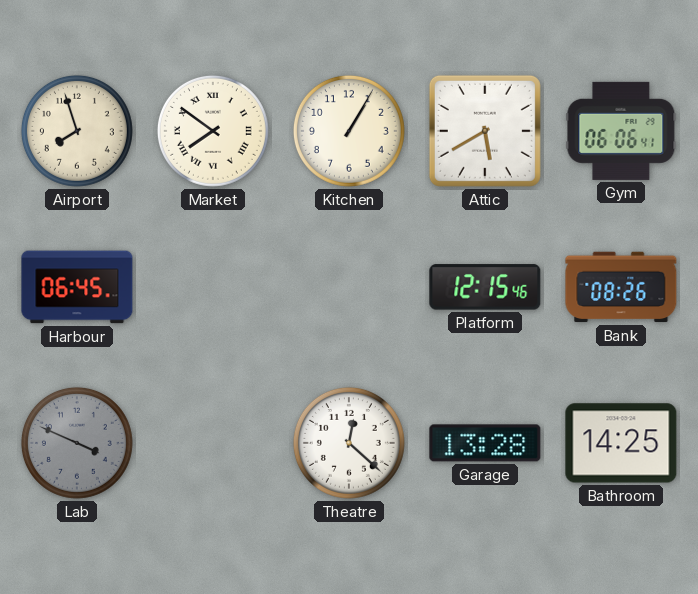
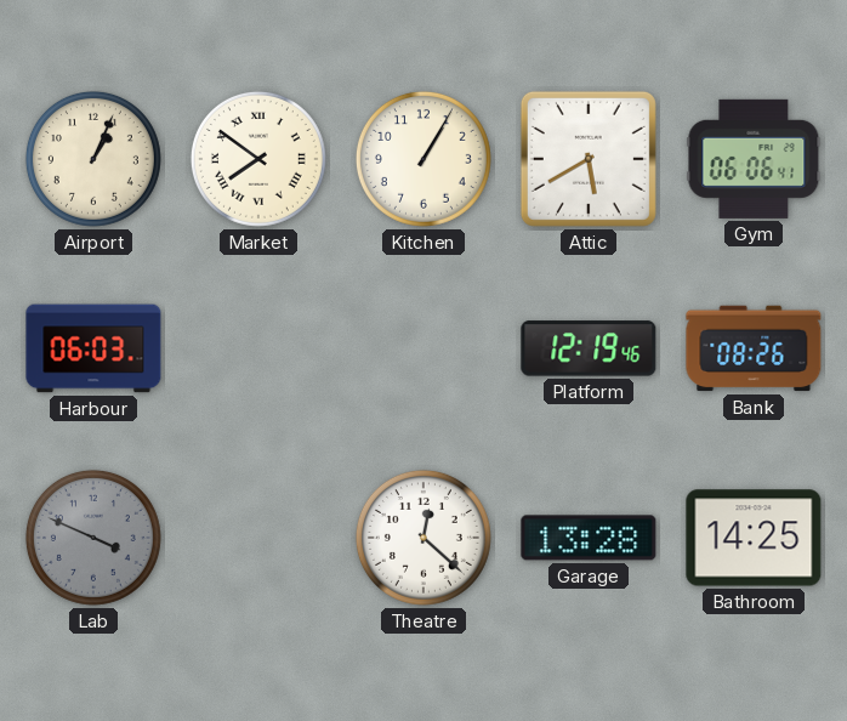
Airport: 7:57 -> 1:04
Harbour: 06:45 -> 06:03
Platform: 12:15 -> 12:19
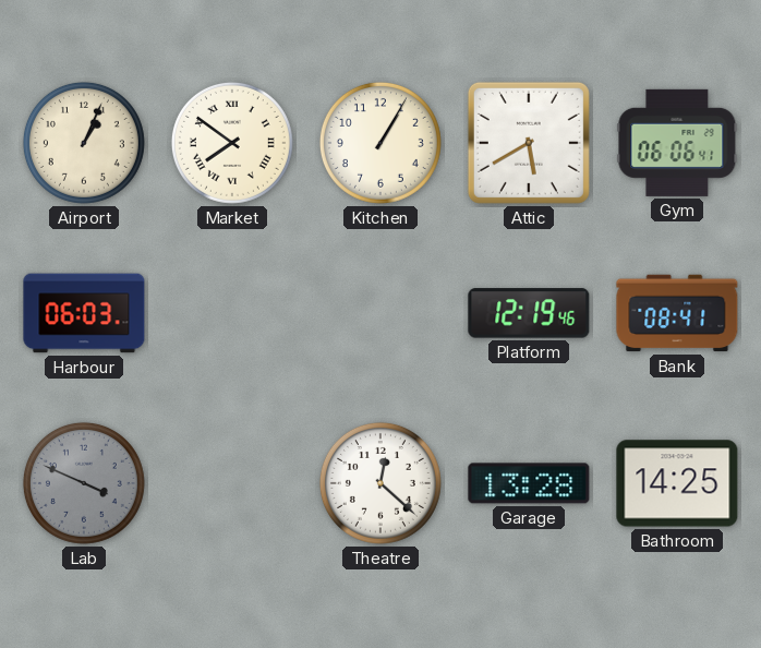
Bank: 08:26 -> 08:41
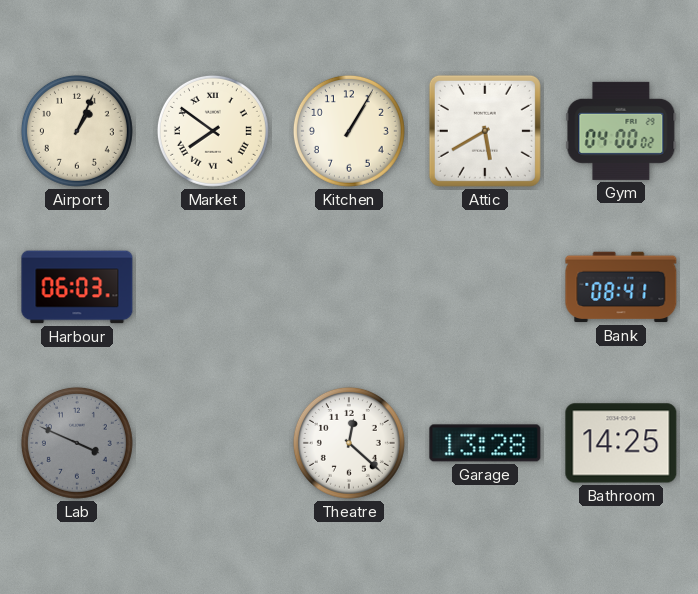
Gym: 06:06 -> 04:00
Platform: 12:19 -> none
